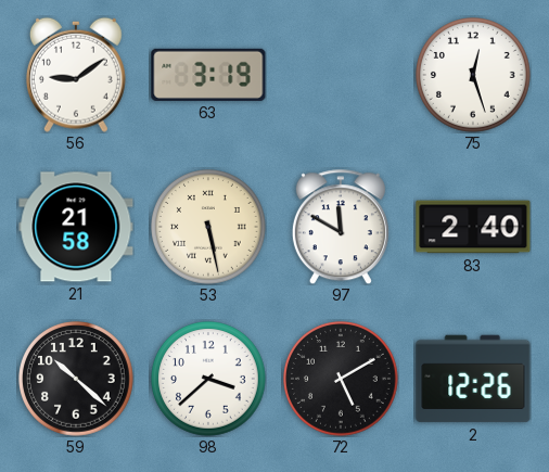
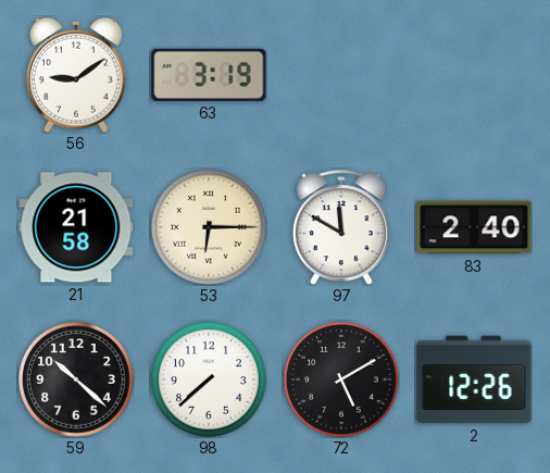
75: 12:27 -> none
53: 5:28 -> 6:15
98: 3:38 -> 7:38
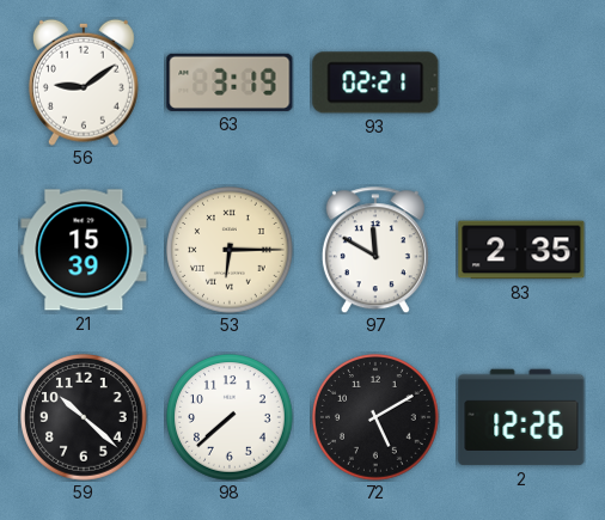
93: none -> 02:21
21: 21:58 -> 15:39
83: 2:40 -> 2:35
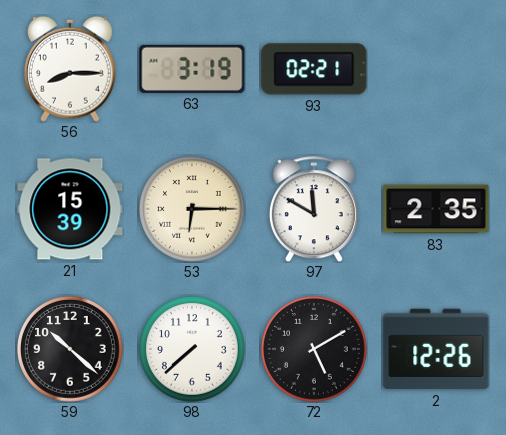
56: 9:09 -> 8:15
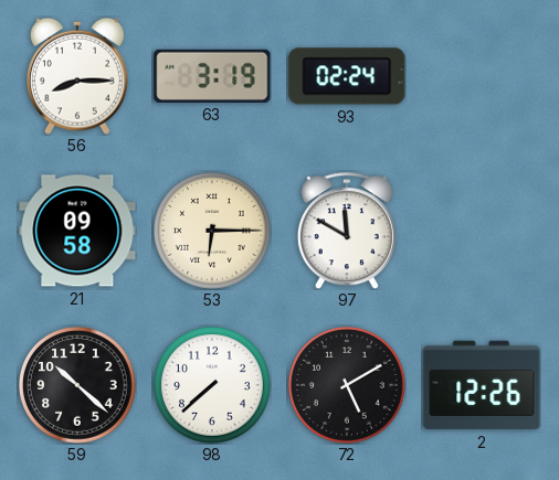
93: 02:21 -> 02:24
21: 15:39 -> 09:58
83: 2:35 -> none
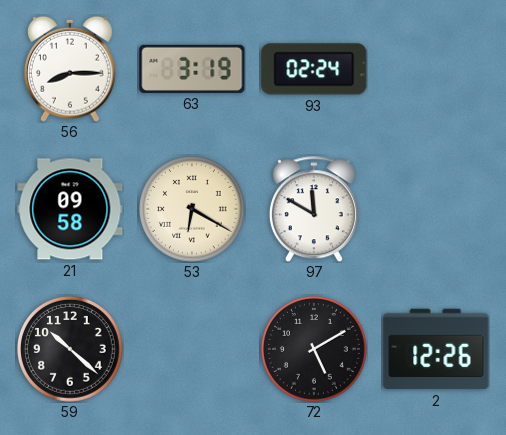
53: 6:15 -> 6:20
98: 7:38 -> none
